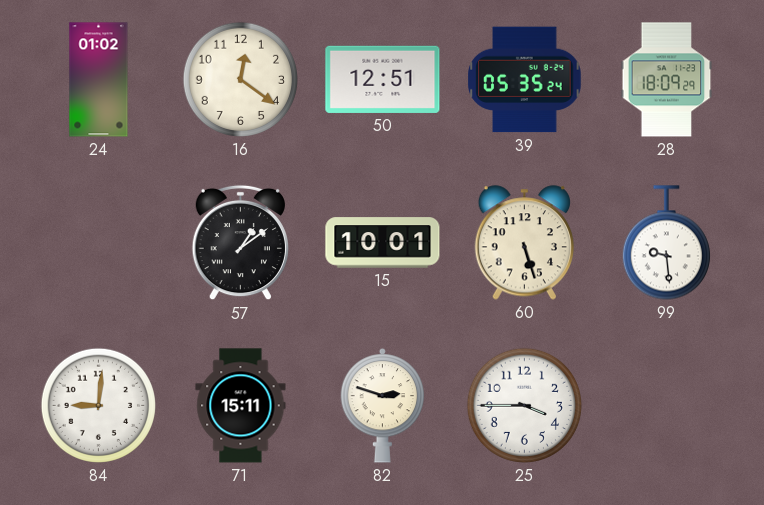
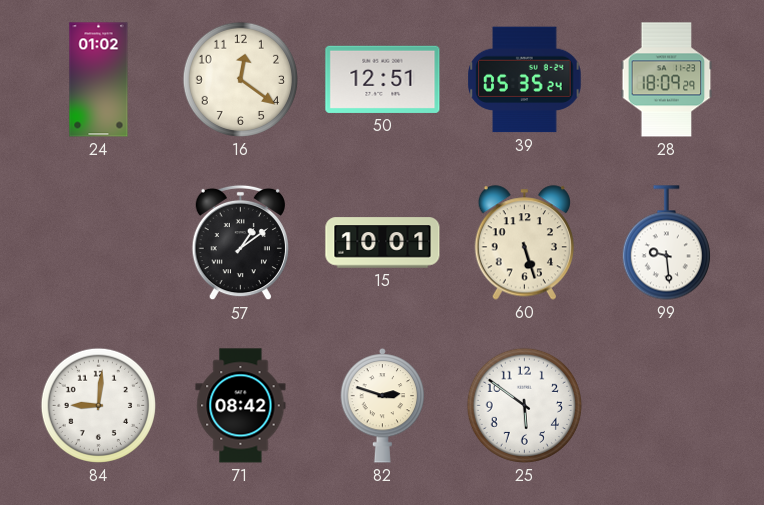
71: 15:11 -> 08:42
25: 3:45 -> 5:51
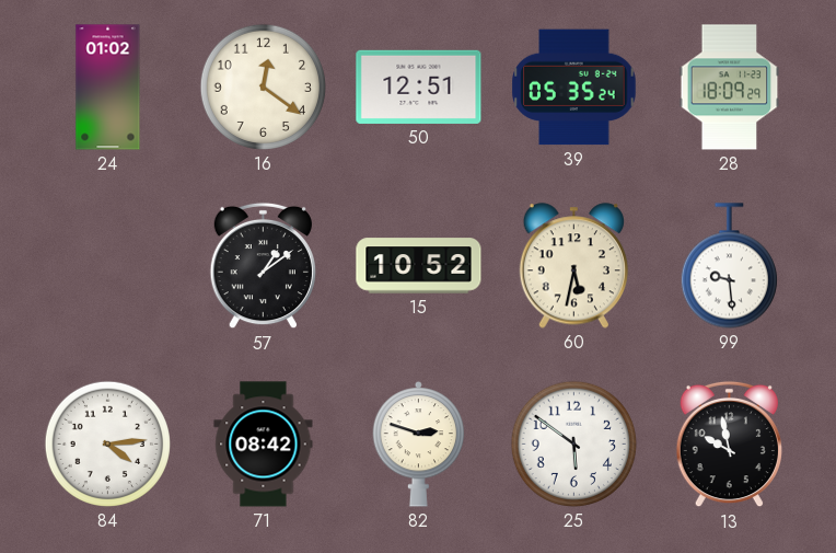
15: 10:01 -> 10:52
60: 5:27 -> 5:32
84: 9:01 -> 4:14
13: none -> 9:58
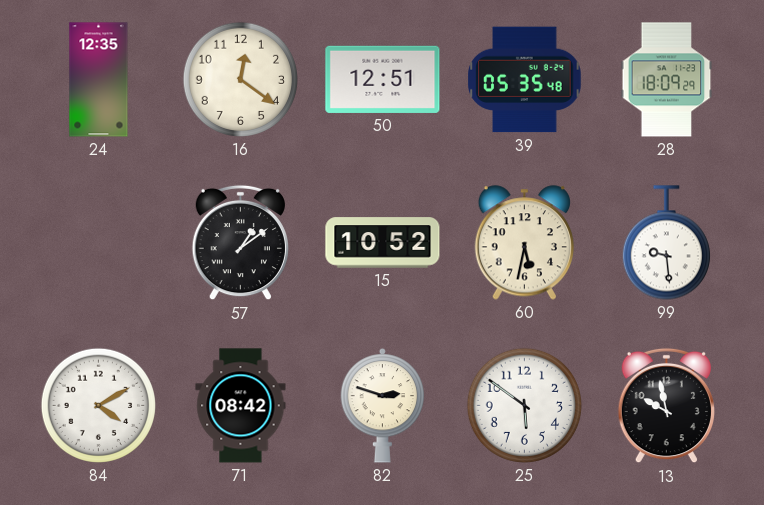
24: 01:02 -> 12:35
39: 05:35:24 -> 05:35:48
84: 4:14 -> 4:10
